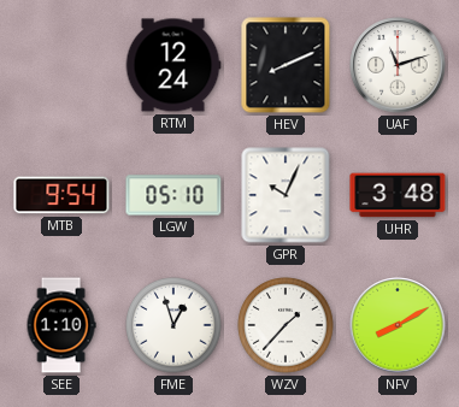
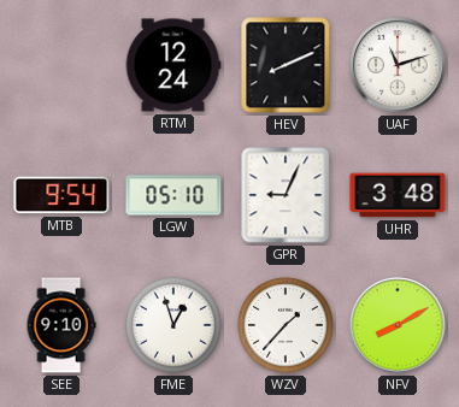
GPR: 10:04 -> 9:04
SEE: 1:10 -> 9:10
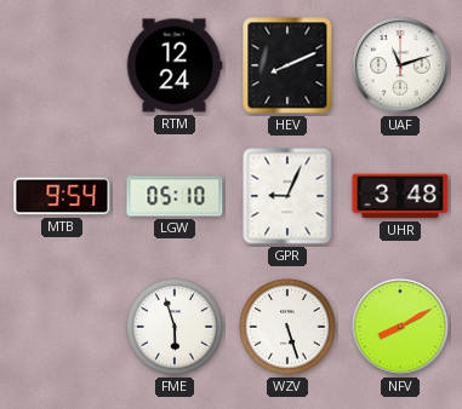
SEE: 9:10 -> none
FME: 12:57 -> 5:57
WZV: 1:37 -> 5:27
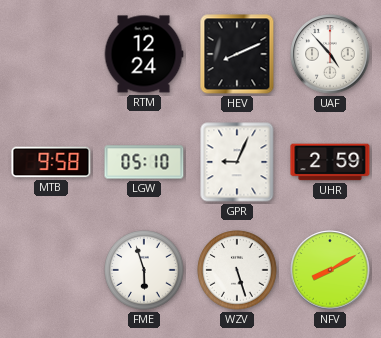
UAF: 11:12 -> 4:53
MTB: 9:54 -> 9:58
UHR: 3:48 -> 2:59
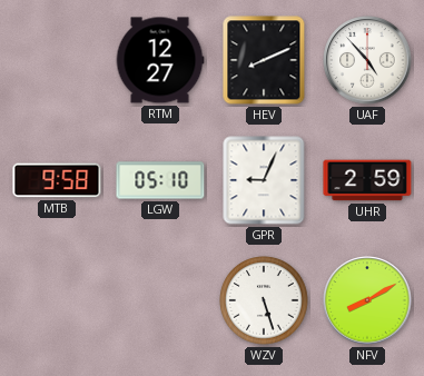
RTM: 12:24 -> 12:27
FME: 5:57 -> none
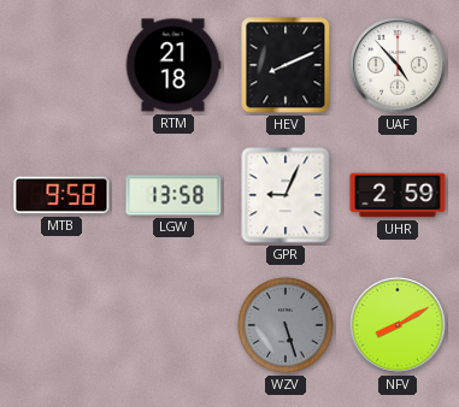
RTM: 12:27 -> 21:18
LGW: 05:10 -> 13:58
WZV dial: white -> grey
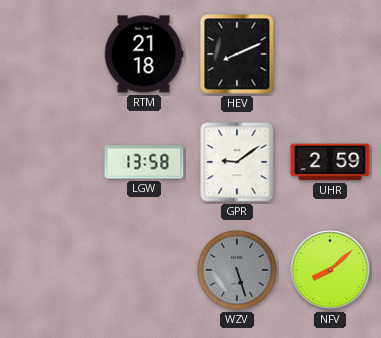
UAF: 4:53 -> none
MTB: 9:58 -> none
GPR: 9:04 -> 9:09
NFV: 8:10 -> 8:08
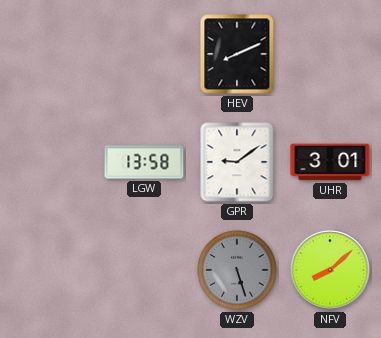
RTM: 21:18 -> none
UHR: 2:59 -> 3:01
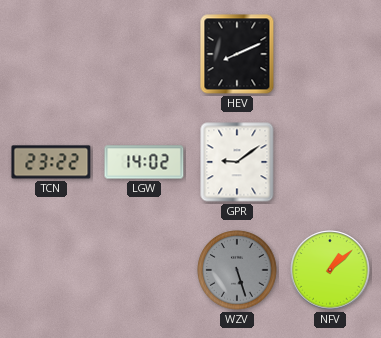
TCN: none -> 23:22
LGW: 13:58 -> 14:02
UHR: 3:01 -> none
NFV: 8:08 -> 1:08
